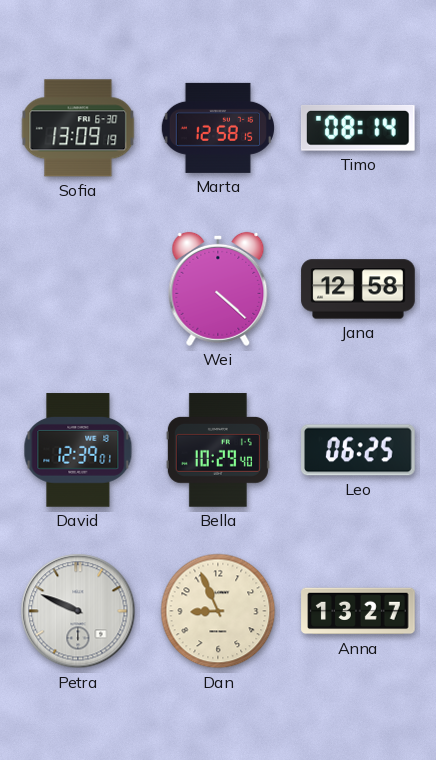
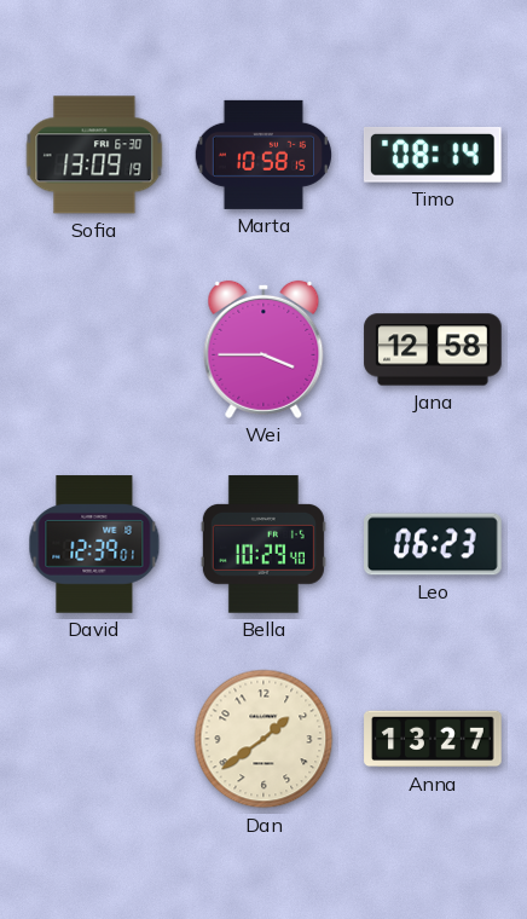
Marta: 12:58 -> 10:58
Wei: 4:22 -> 3:45
Leo: 06:25 -> 06:23
Petra: 9:49 -> none
Dan: 8:56 -> 1:39
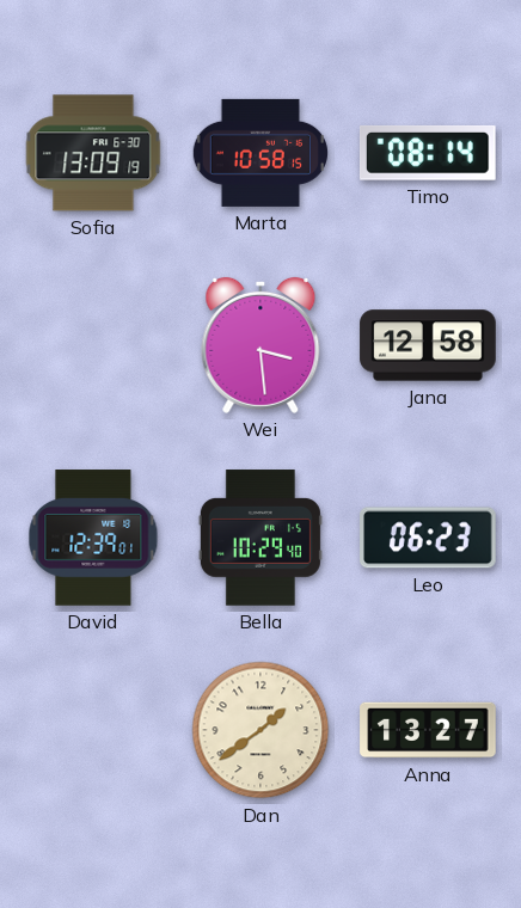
Wei: 3:45 -> 3:29
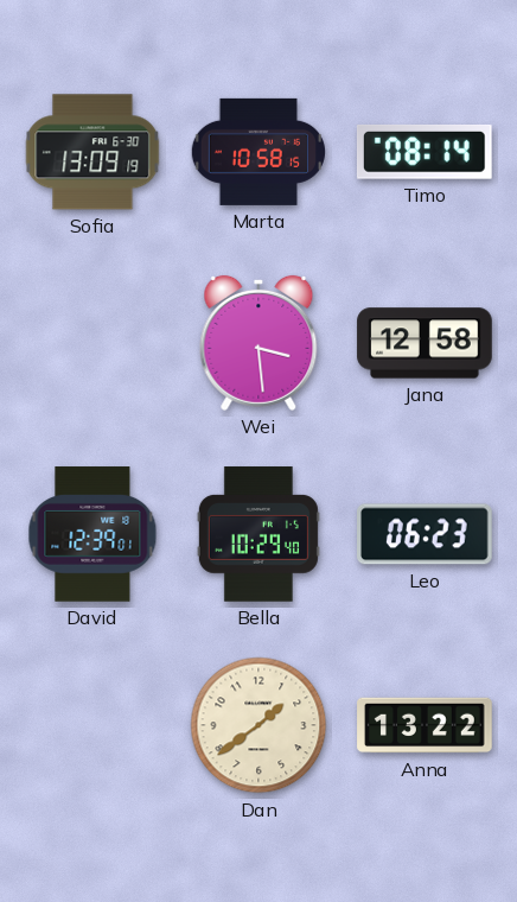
Anna: 13:27 -> 13:22
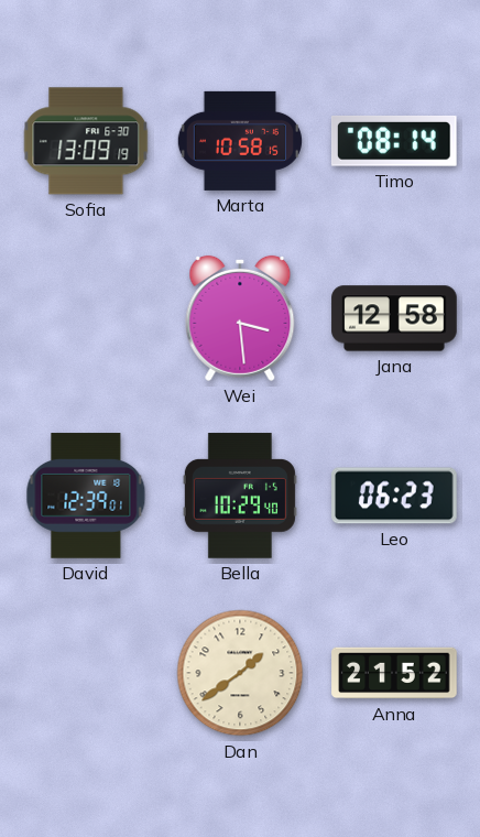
Anna: 13:22 -> 21:52
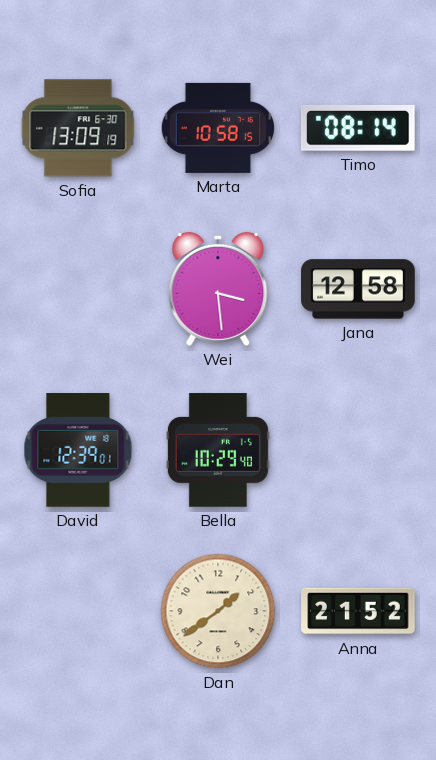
Leo: 06:23 -> none
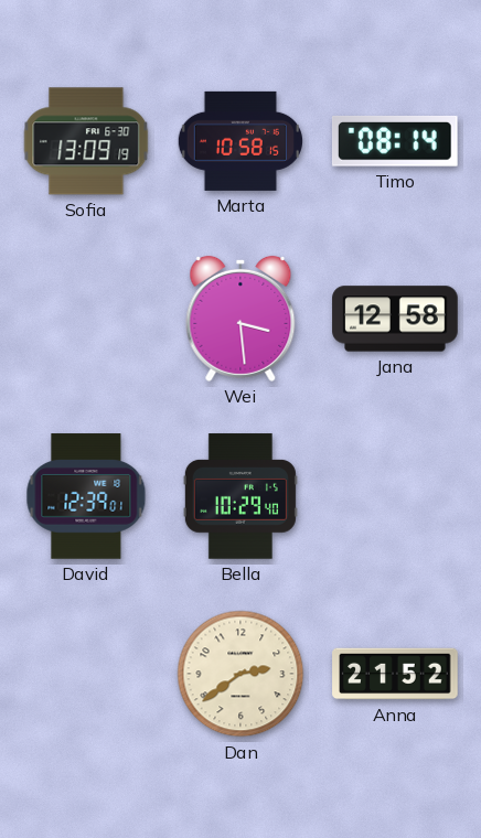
Dan: 1:39 -> 2:39
